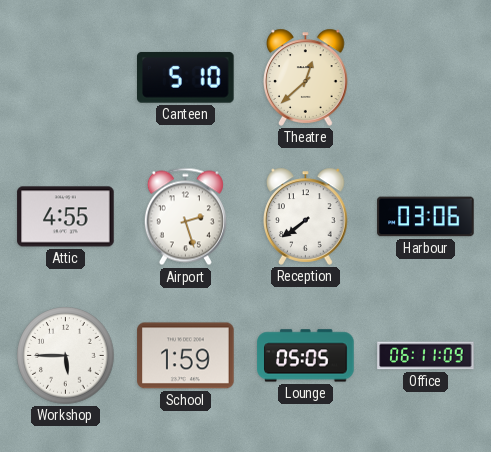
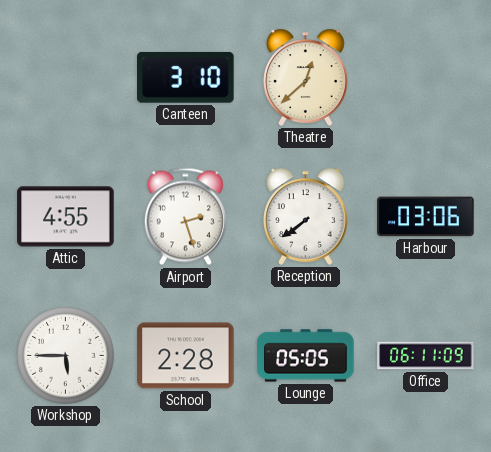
Canteen: 5:10 -> 3:10
School: 1:59 -> 2:28
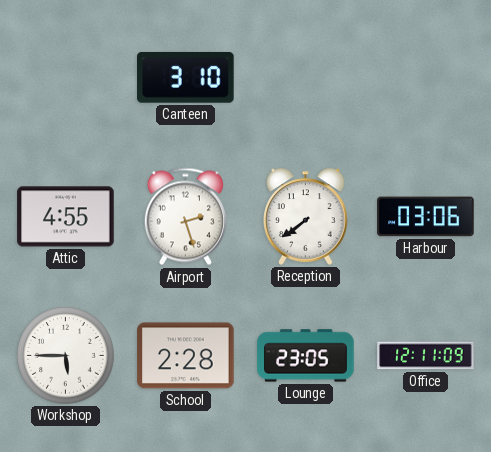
Theatre: 12:38 -> none
Lounge: 05:05 -> 23:05
Office: 06:11 -> 12:11
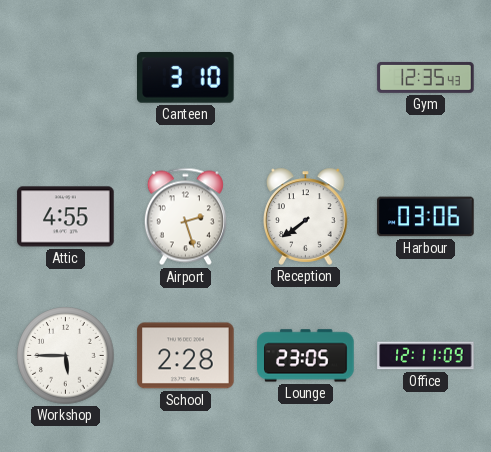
Gym: none -> 12:35
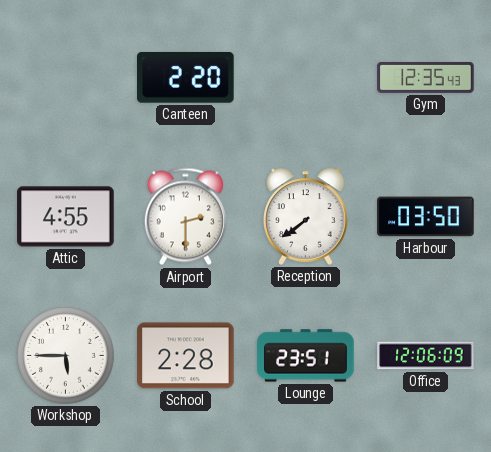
Canteen: 3:10 -> 2:20
Airport: 2:27 -> 2:30
Harbour: 03:06 -> 03:50
Lounge: 23:05 -> 23:51
Office: 12:11 -> 12:06
